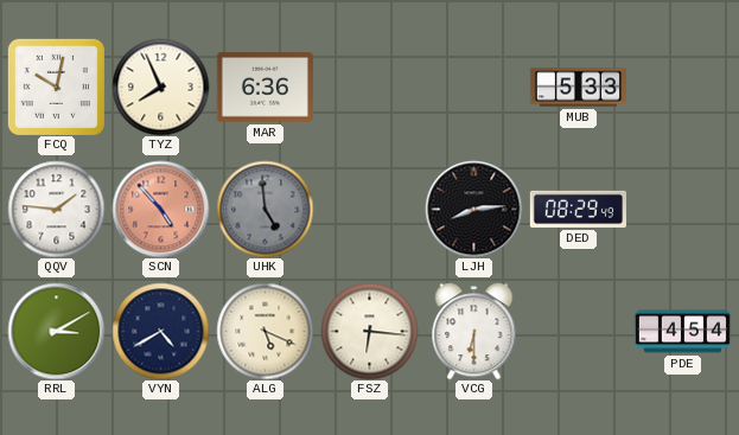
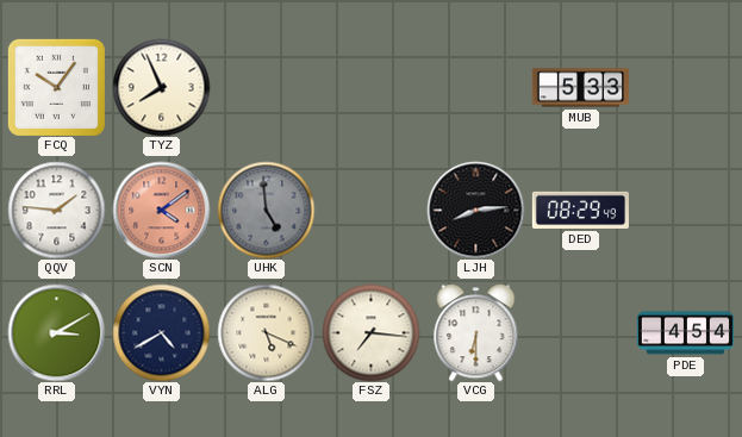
FCQ: 10:02 -> 10:06
MAR: 6:36 -> none
SCN: 4:53 -> 4:09
FSZ: 6:16 -> 7:16
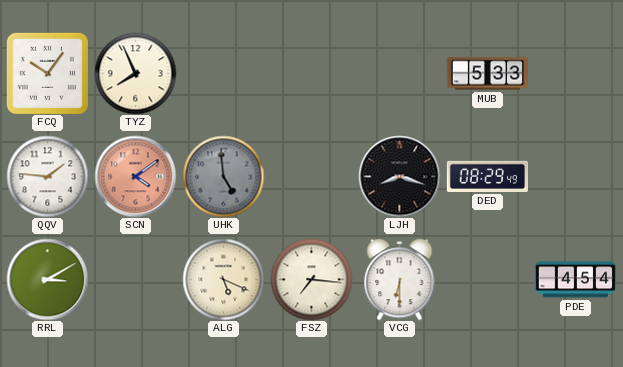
LJH: 8:14 -> 8:18
VYN: 4:40 -> none
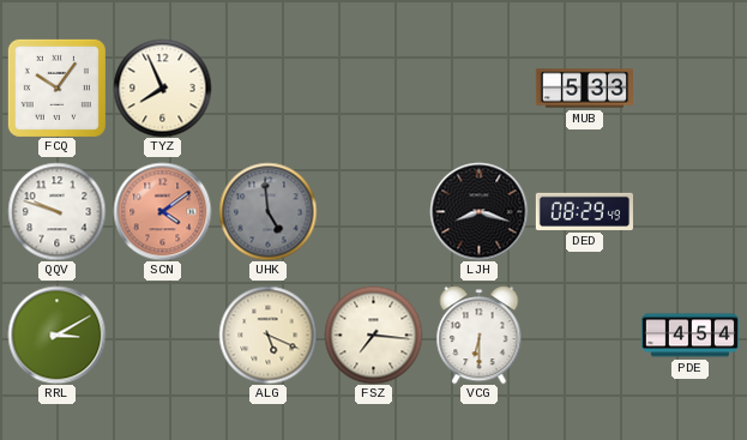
QQV: 1:46 -> 9:48
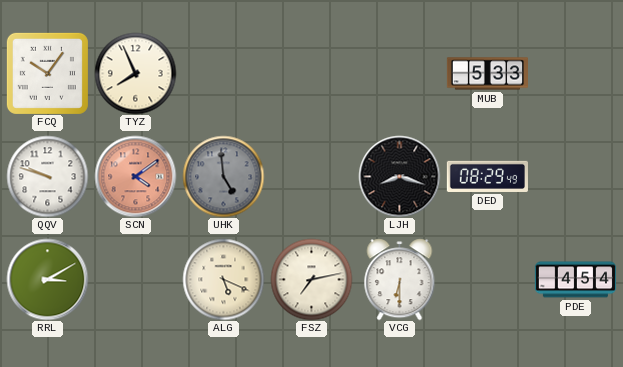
FSZ: 7:16 -> 7:13
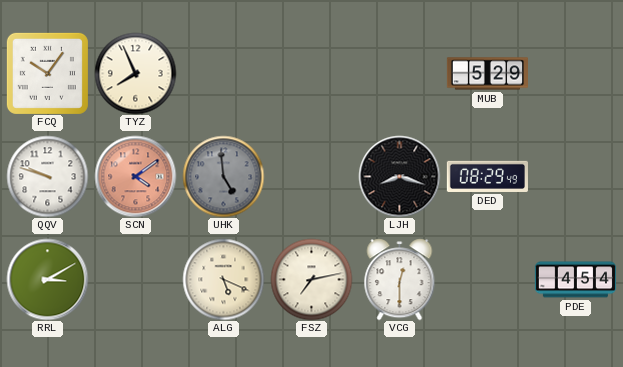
MUB: 5:33 -> 5:29
VCG: 6:30 -> 12:30
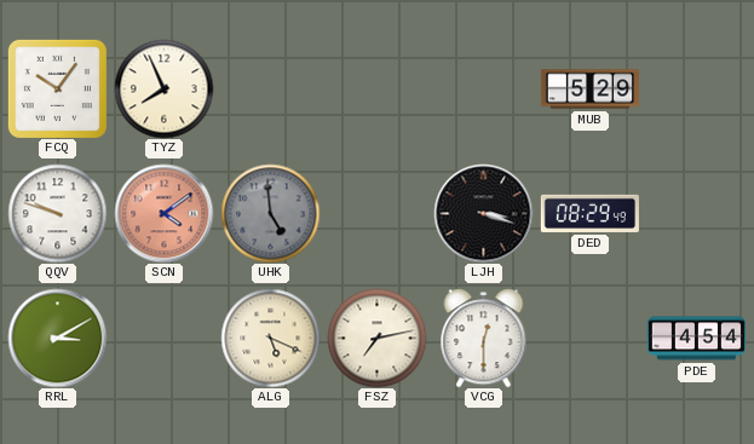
LJH: 8:18 -> 3:18
